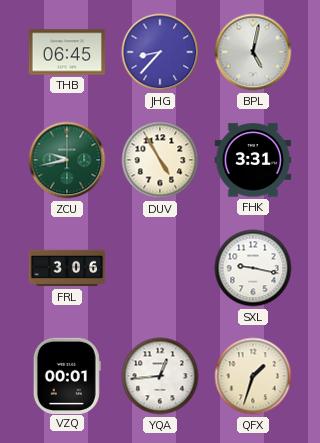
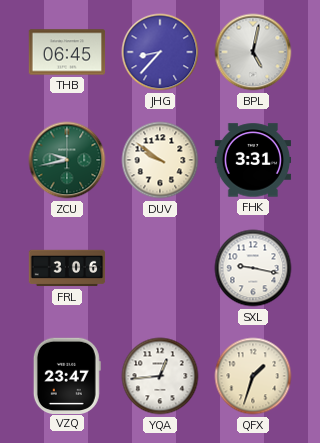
DUV: 4:55 -> 9:51
VZQ: 00:01 -> 23:47
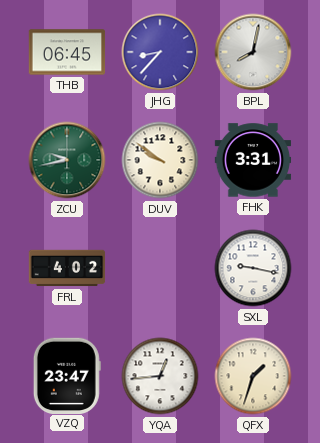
BPL: 5:02 -> 8:02
FRL: 3:06 -> 4:02
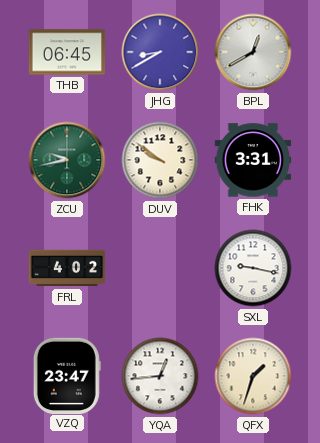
JHG: 8:37 -> 8:40
BPL: 8:02 -> 12:40
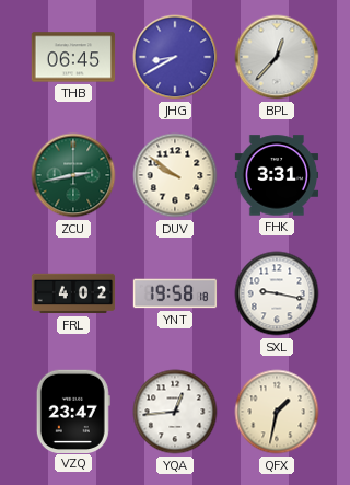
BPL: 12:40 -> 12:37
ZCU: 9:43 -> 2:43
YNT: none -> 19:58
QFX: 1:33 -> 1:32
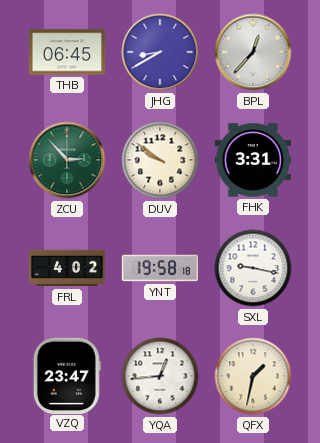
ZCU: 2:43 -> 2:53
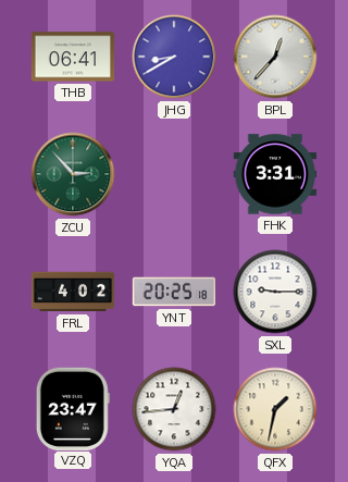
THB: 06:45 -> 06:41
DUV: 9:51 -> none
YNT: 19:58 -> 20:25
SXL: 9:17 -> 9:15
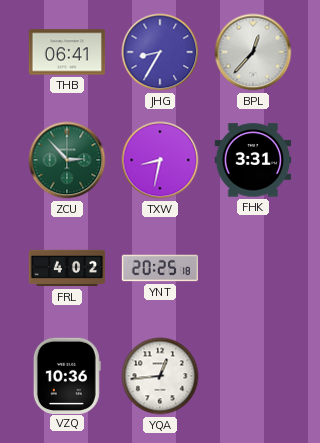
JHG: 8:40 -> 8:35
TXW: none -> 8:32
SXL: 9:15 -> none
VZQ: 23:47 -> 10:36
QFX: 1:32 -> none
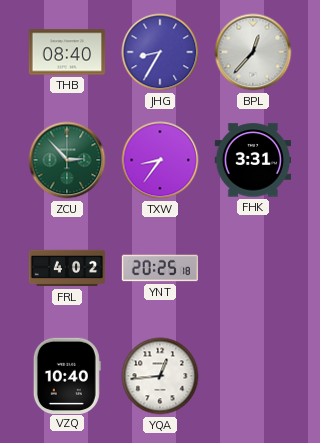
THB: 06:41 -> 08:40
TXW: 8:32 -> 8:36
VZQ: 10:36 -> 10:40
